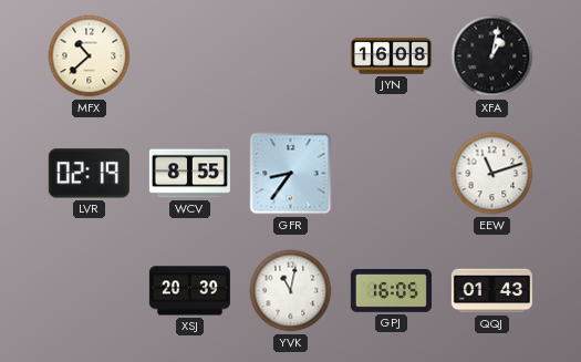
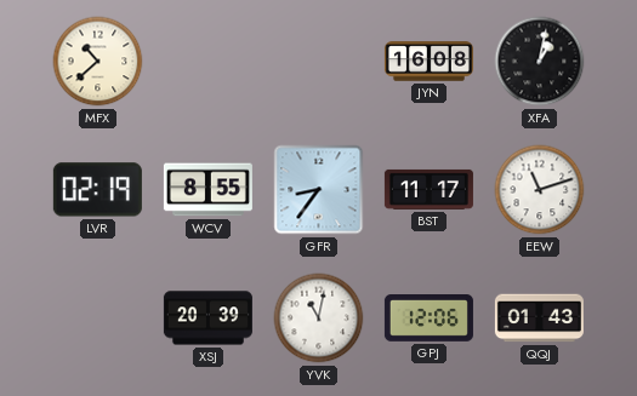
BST: none -> 11:17
GPJ: 16:05 -> 12:06
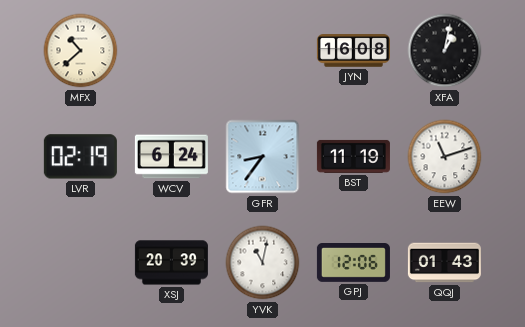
WCV: 8:55 -> 6:24
BST: 11:17 -> 11:19
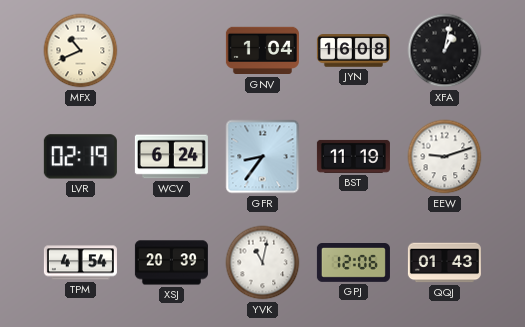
MFX: 10:38 -> 10:41
GNV: none -> 1:04
EEW: 11:12 -> 9:12
TPM: none -> 4:54
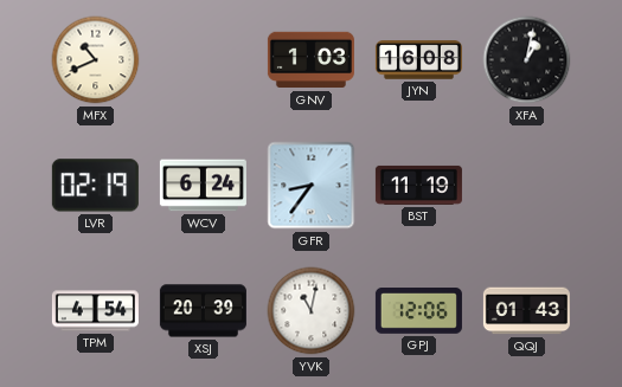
GNV: 1:04 -> 1:03
EEW: 9:12 -> none
